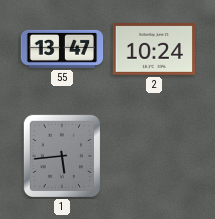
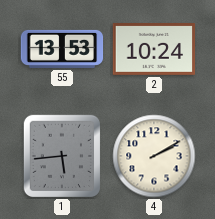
55: 13:47 -> 13:53
4: none -> 2:10
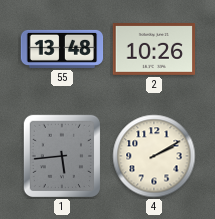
55: 13:53 -> 13:48
2: 10:24 -> 10:26
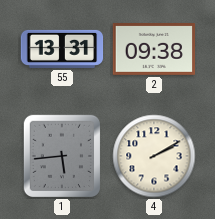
55: 13:48 -> 13:31
2: 10:26 -> 09:38
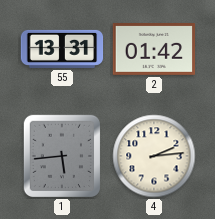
2: 09:38 -> 01:42
4: 2:10 -> 2:14
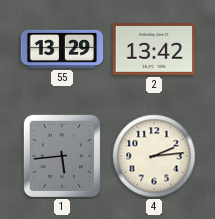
55: 13:31 -> 13:29
2: 01:42 -> 13:42
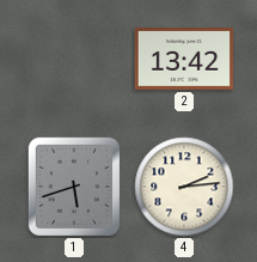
55: 13:29 -> none
1: 5:44 -> 5:42
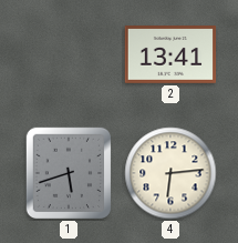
2: 13:42 -> 13:41
4: 2:14 -> 6:14
